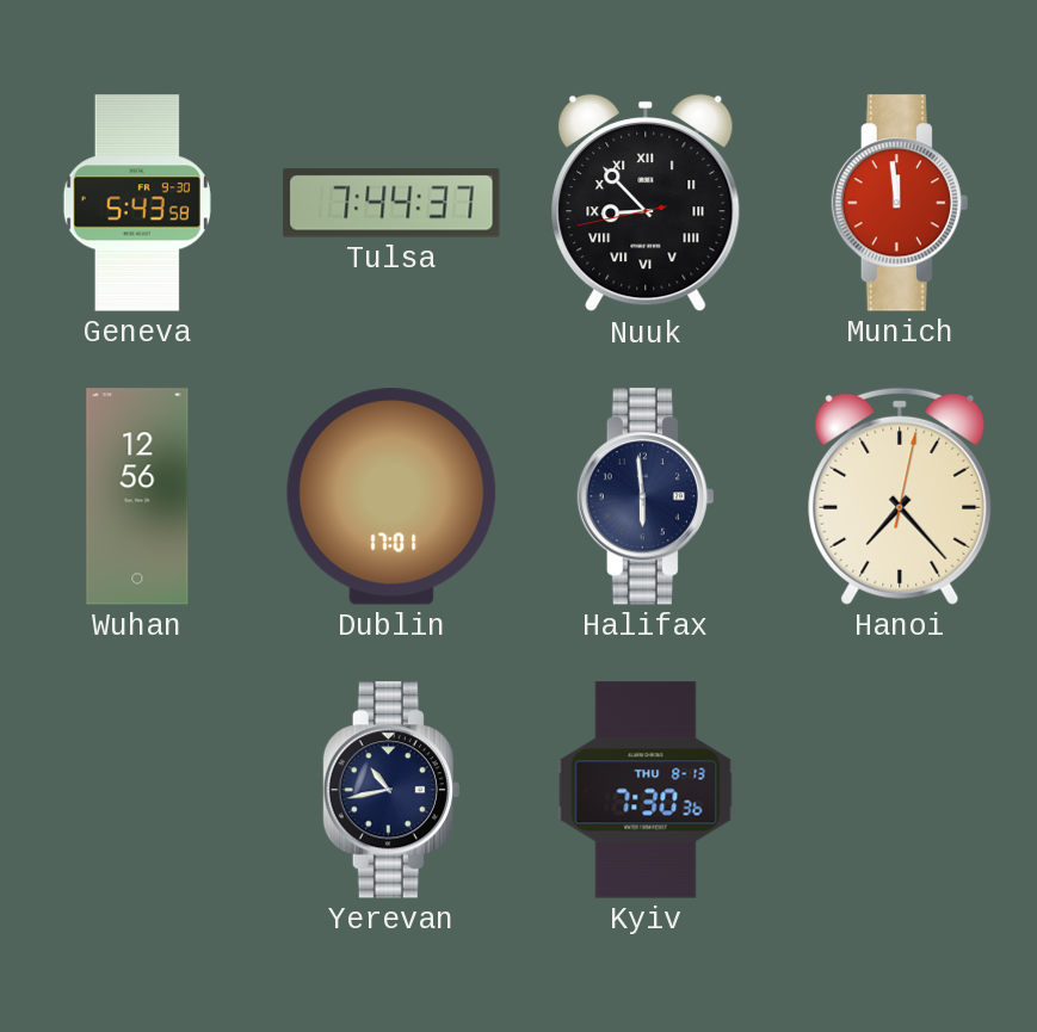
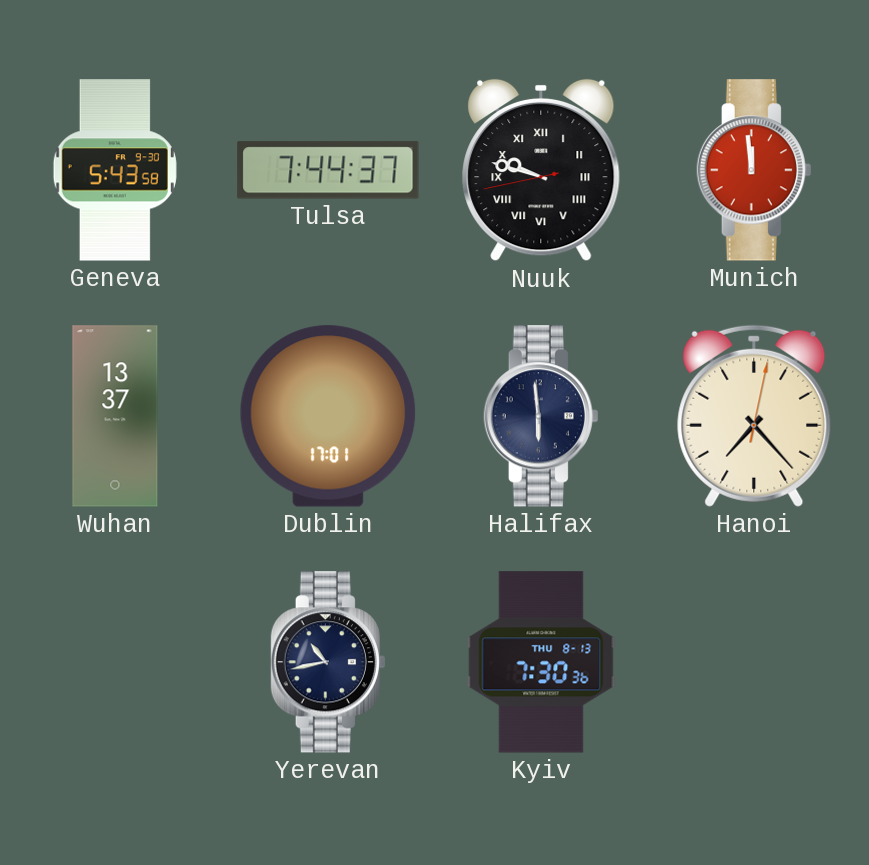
Nuuk: 8:52 -> 9:47
Wuhan: 12:56 -> 13:37
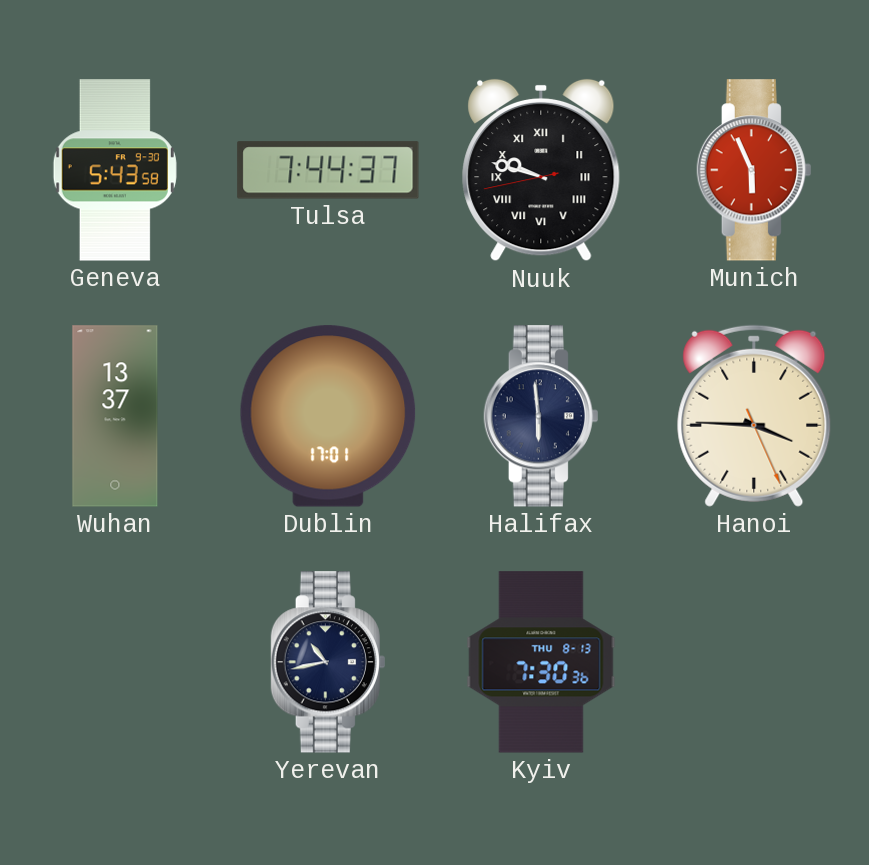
Munich: 11:59 -> 5:56
Hanoi: 7:23 -> 3:45
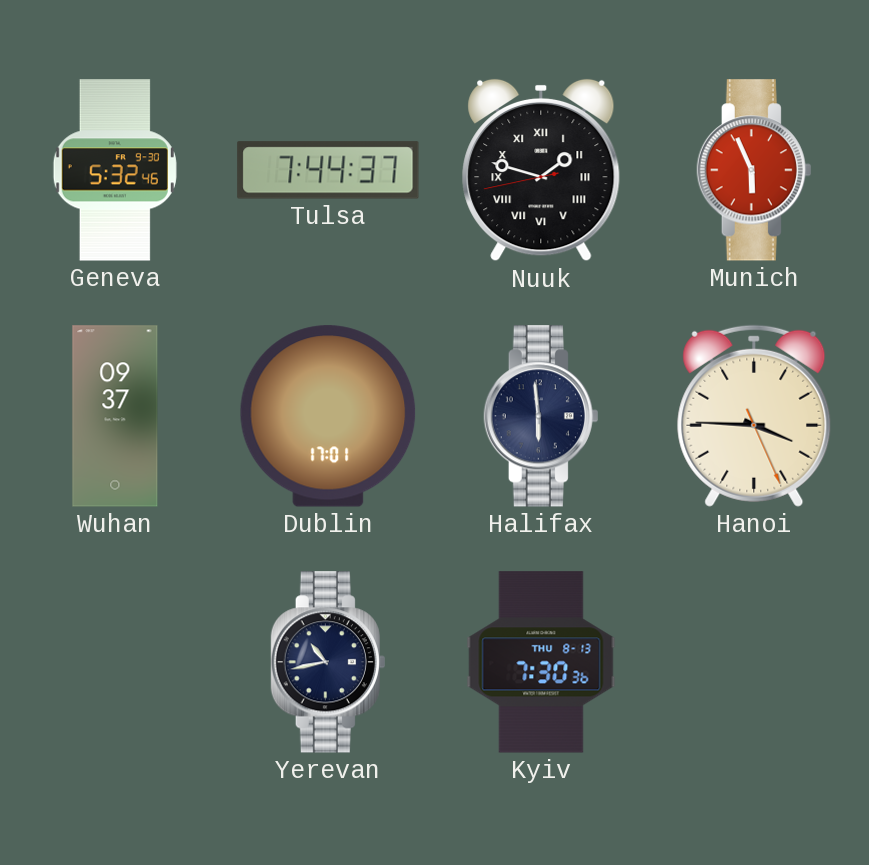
Geneva: 5:43 -> 5:32
Nuuk: 9:47 -> 1:47
Wuhan: 13:37 -> 09:37
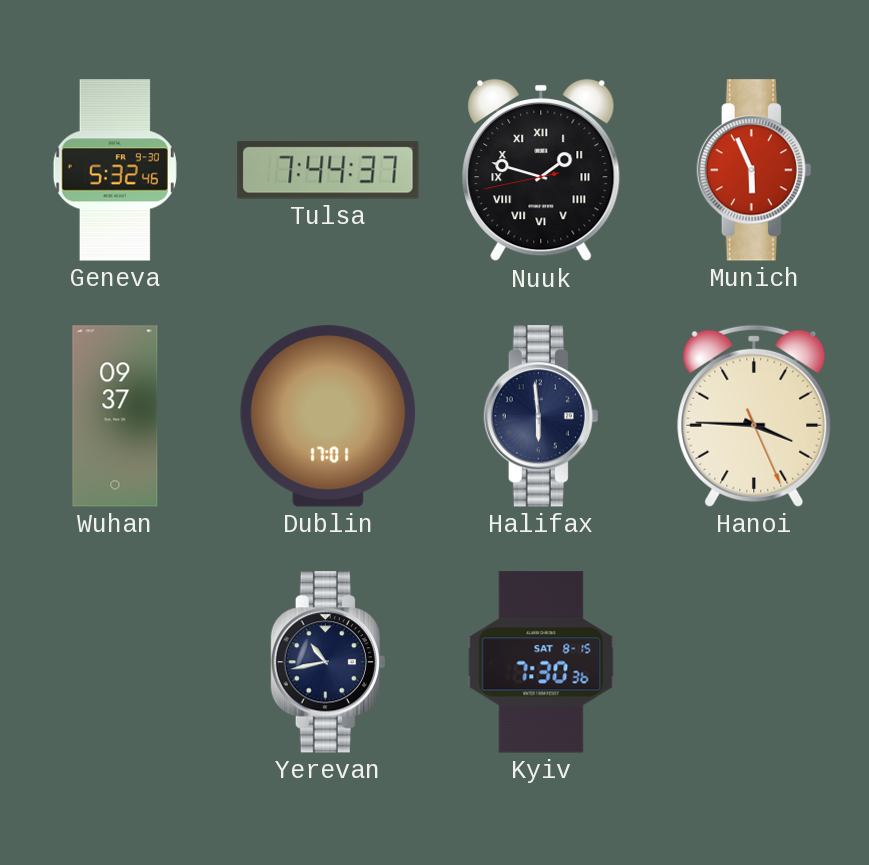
Kyiv date: THU 8-13 -> SAT 8-15
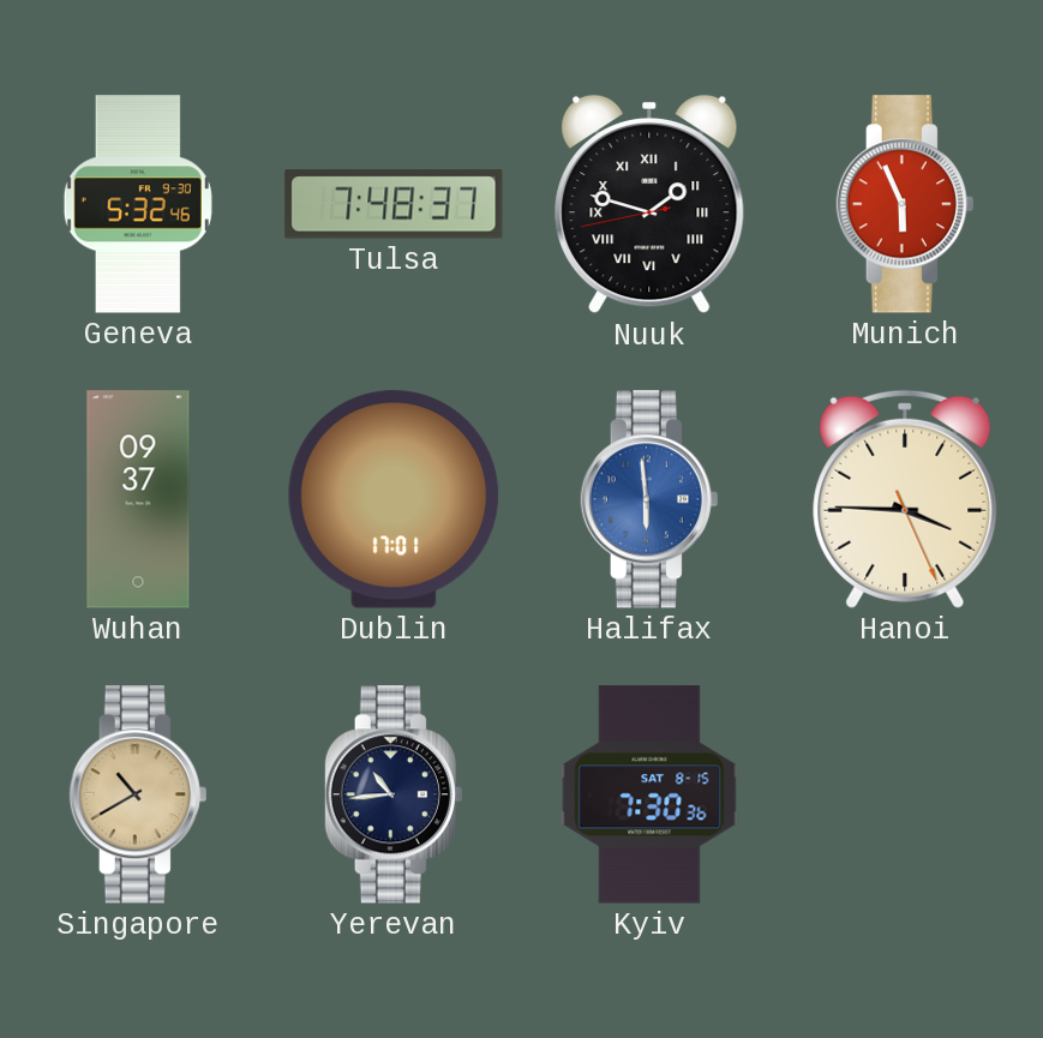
Tulsa: 7:44 -> 7:48
Halifax dial: navy -> blue
Singapore: none -> 10:40
Yerevan: 10:43 -> 10:44
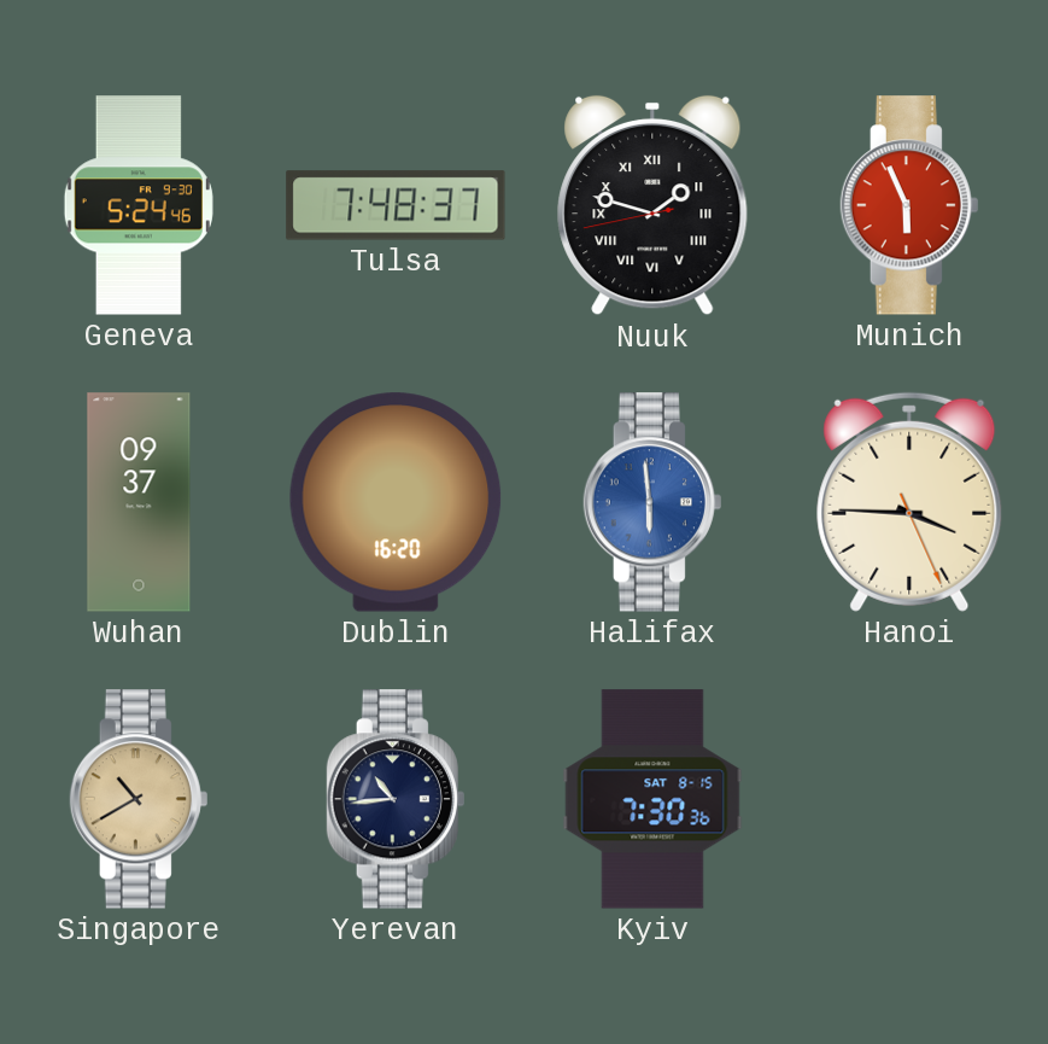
Geneva: 5:32 -> 5:24
Dublin: 17:01 -> 16:20
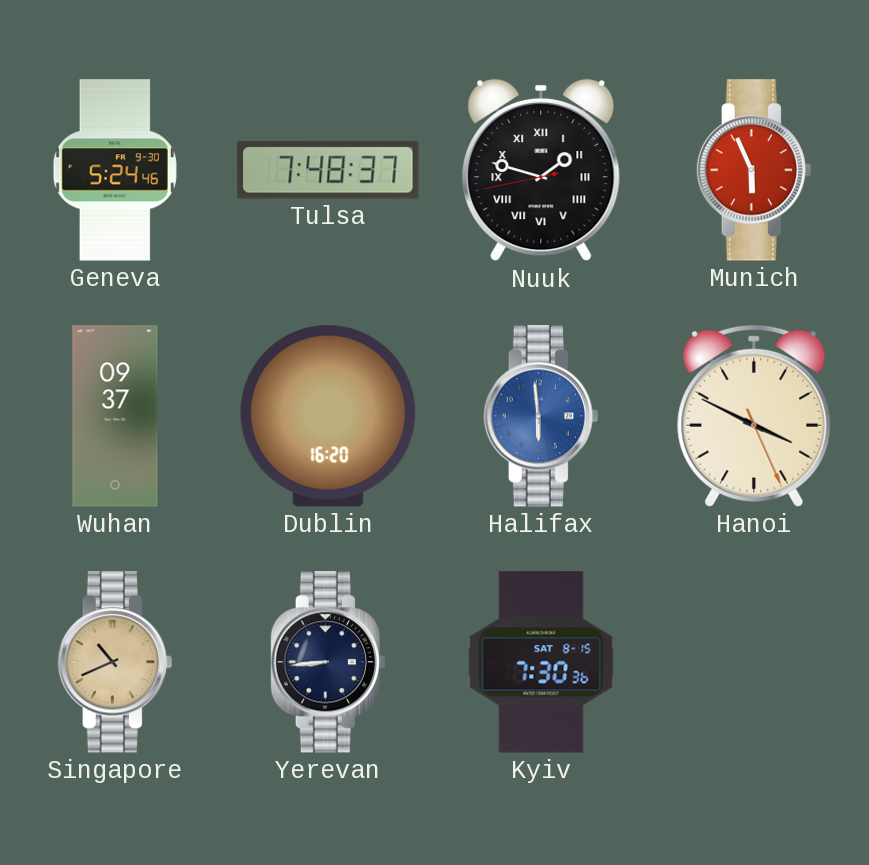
Hanoi: 3:45 -> 3:49
Singapore: 10:40 -> 10:41
Yerevan: 10:44 -> 8:44
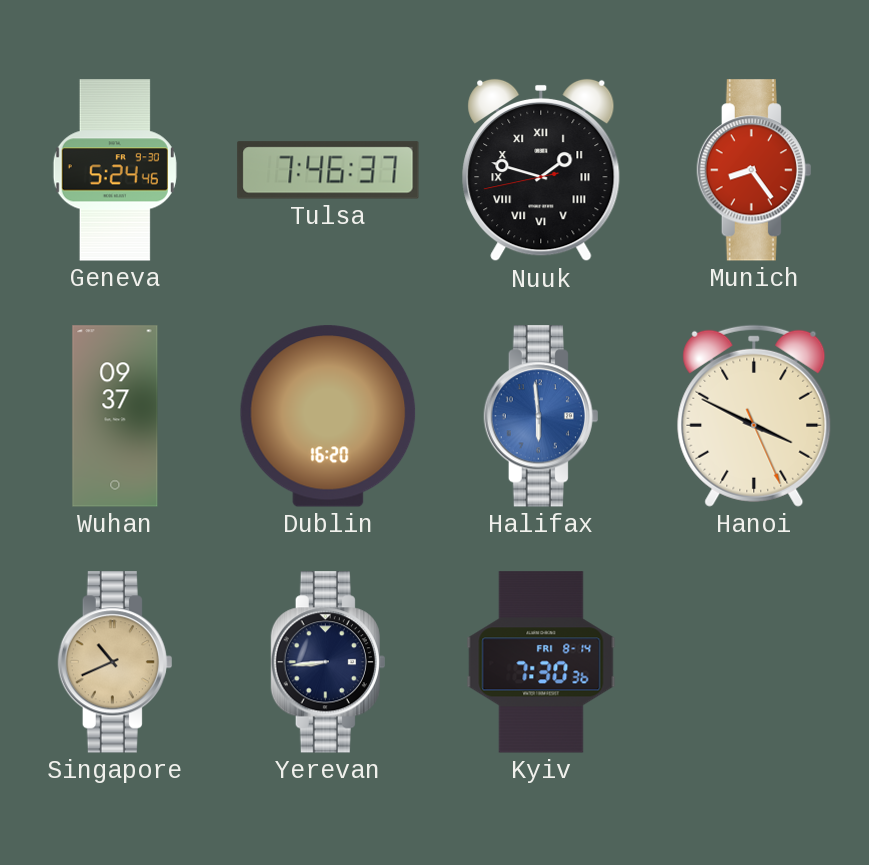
Tulsa: 7:48 -> 7:46
Munich: 5:56 -> 8:24
Kyiv date: SAT 8-15 -> FRI 8-14
